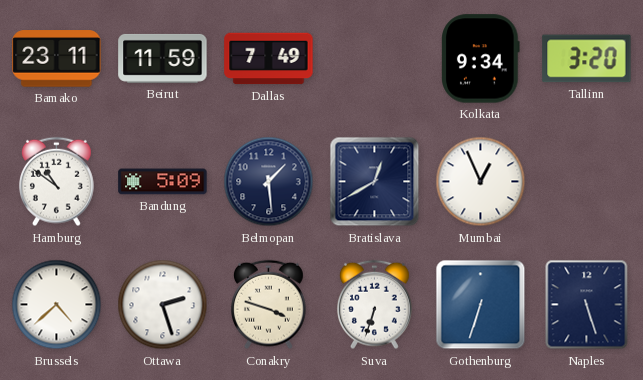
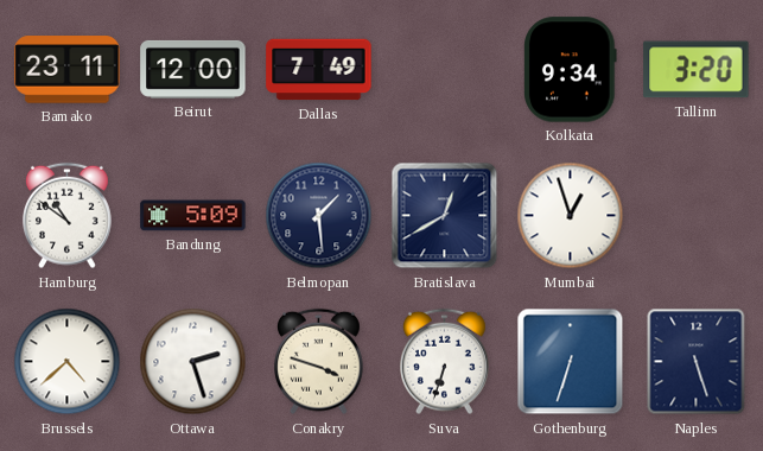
Beirut: 11:59 -> 12:00
Mumbai: 12:56 -> 12:57
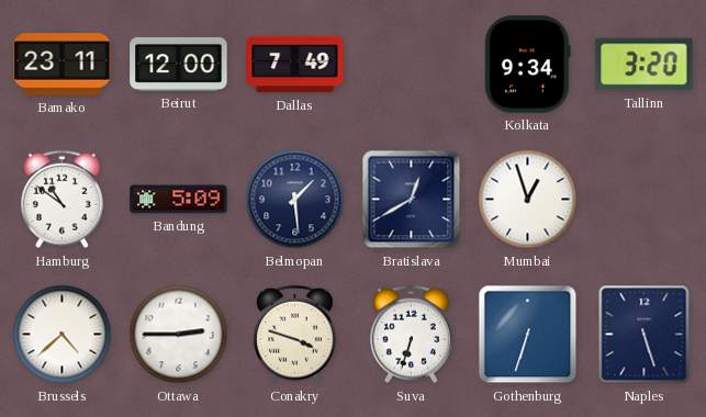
Ottawa: 2:27 -> 2:45
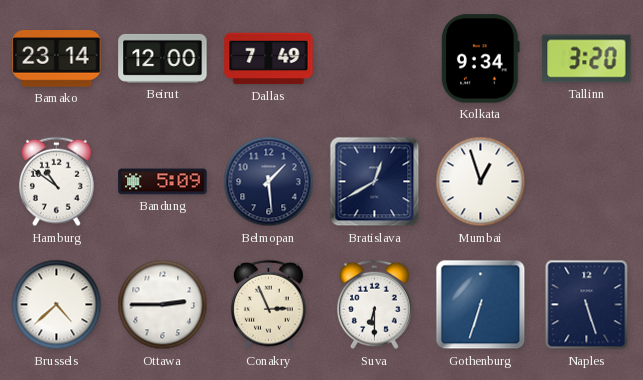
Bamako: 23:11 -> 23:14
Conakry: 3:48 -> 2:56
Suva: 6:33 -> 6:30
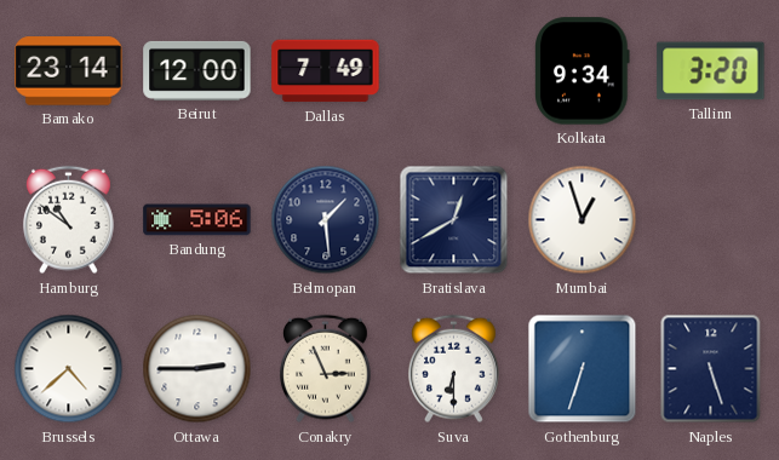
Bandung: 5:09 -> 5:06
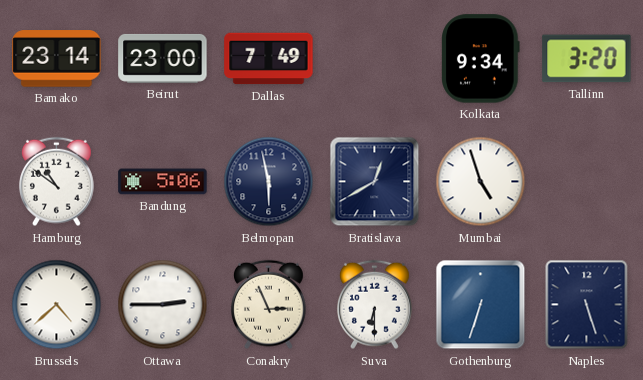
Beirut: 12:00 -> 23:00
Belmopan: 1:29 -> 5:58
Mumbai: 12:57 -> 4:57
